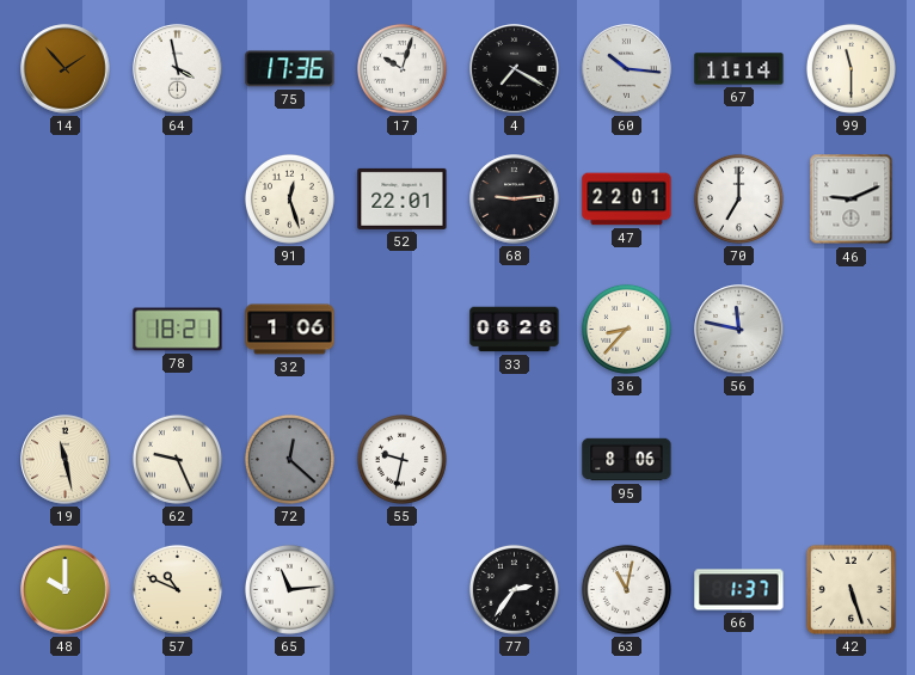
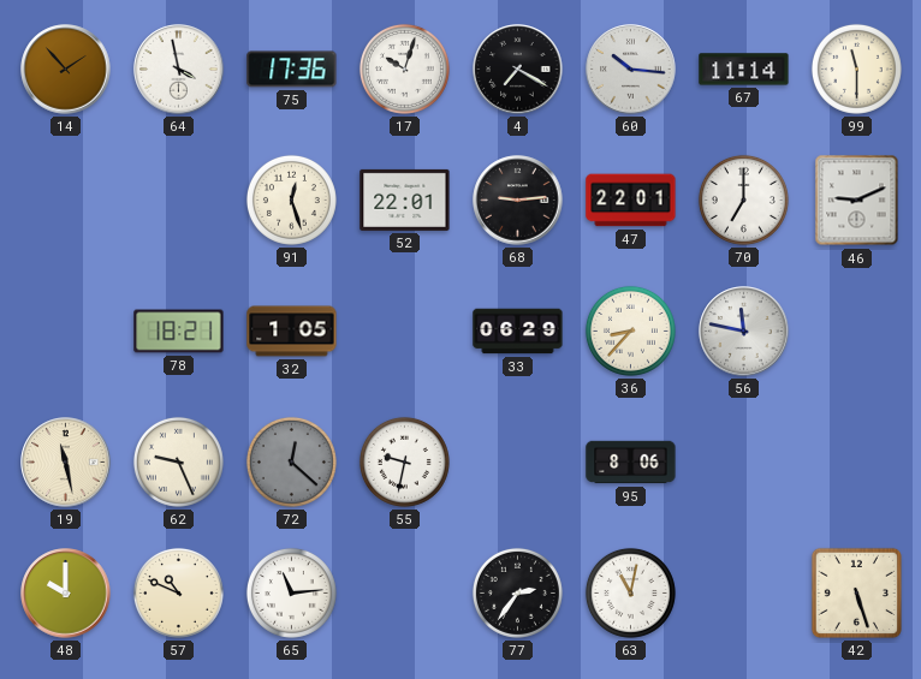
32: 1:06 -> 1:05
33: 06:26 -> 06:29
66: 1:37 -> none
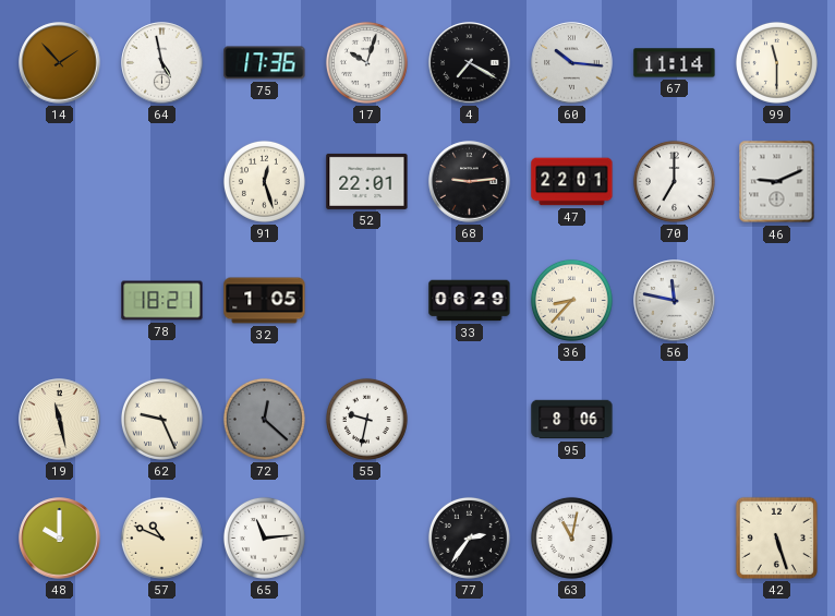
64: 3:58 -> 4:58
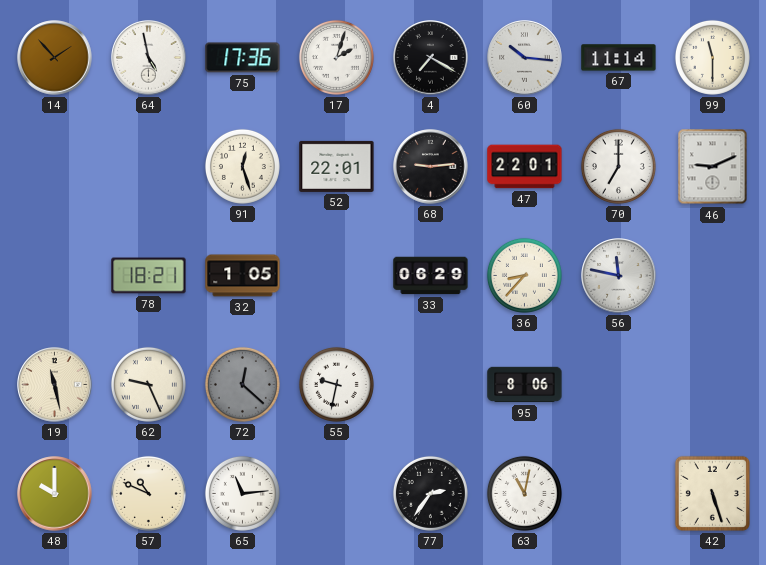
17: 10:03 -> 2:03
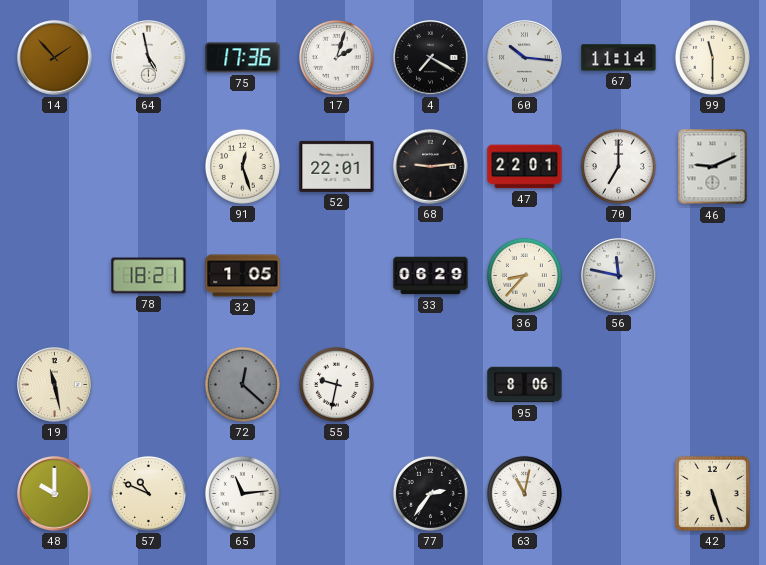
62: 9:26 -> none
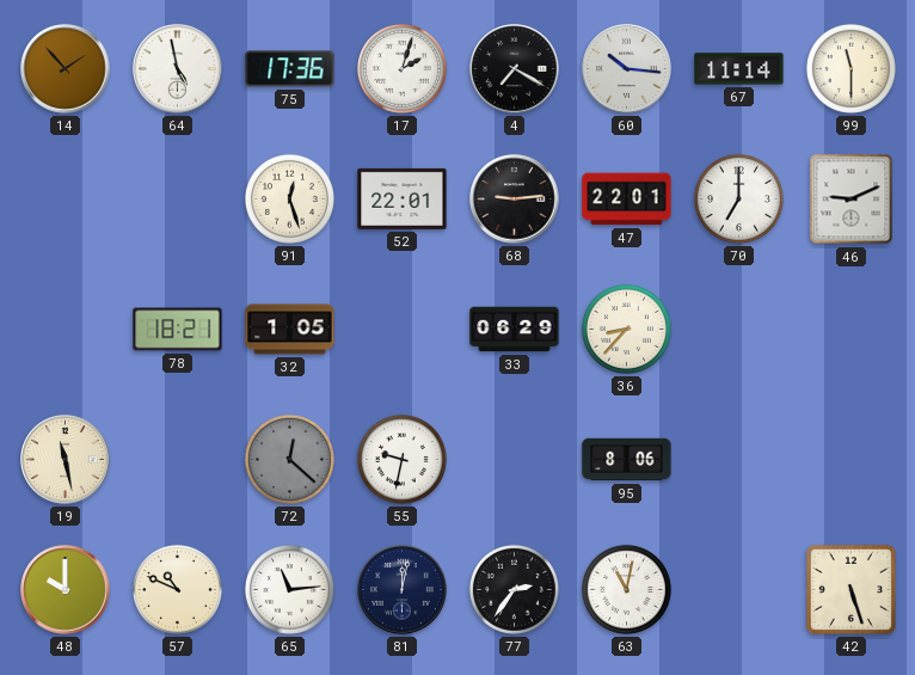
56: 11:47 -> none
81: none -> 12:02
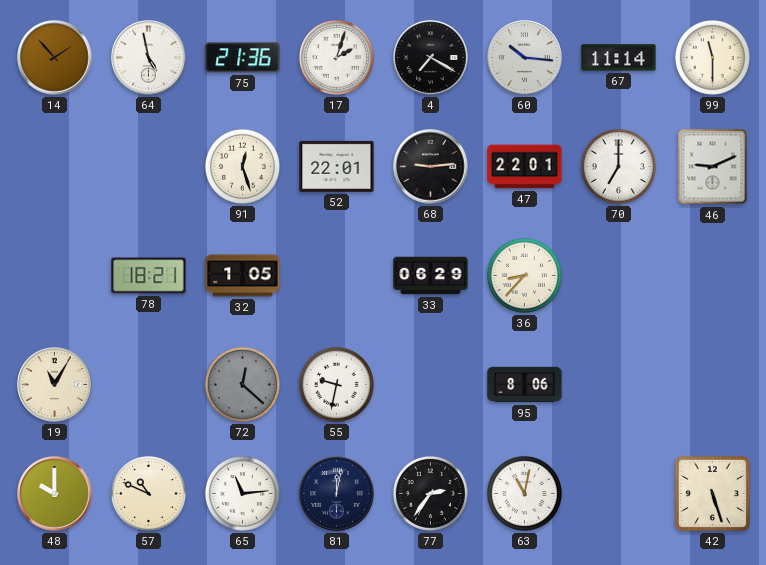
75: 17:36 -> 21:36
19: 11:28 -> 11:05
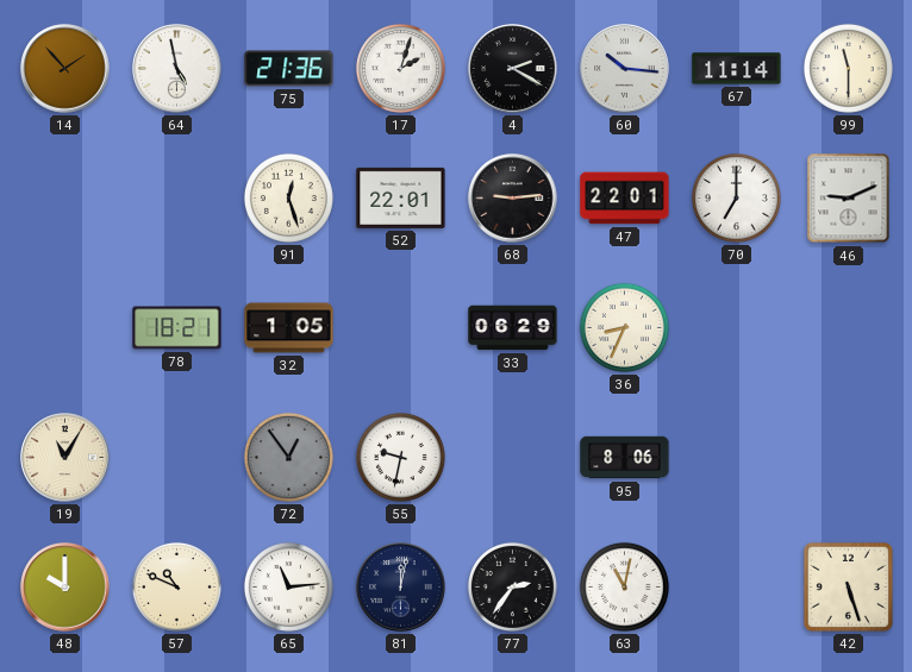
4: 7:20 -> 2:20
36: 8:37 -> 8:34
72: 12:22 -> 12:54
